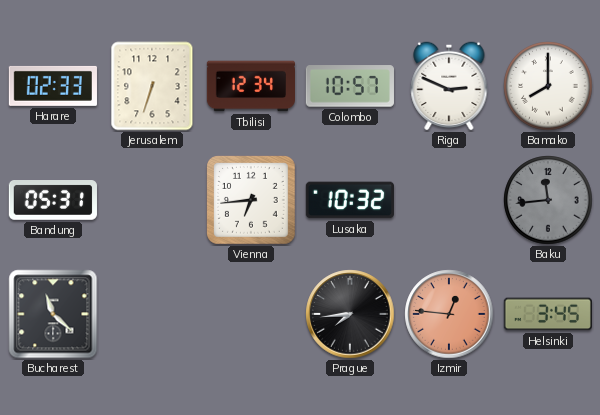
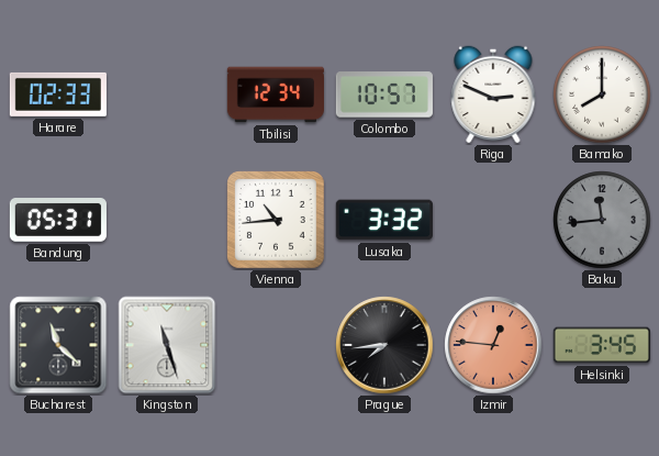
Jerusalem: 6:33 -> none
Vienna: 6:44 -> 10:44
Lusaka: 10:32 -> 3:32
Kingston: none -> 11:27
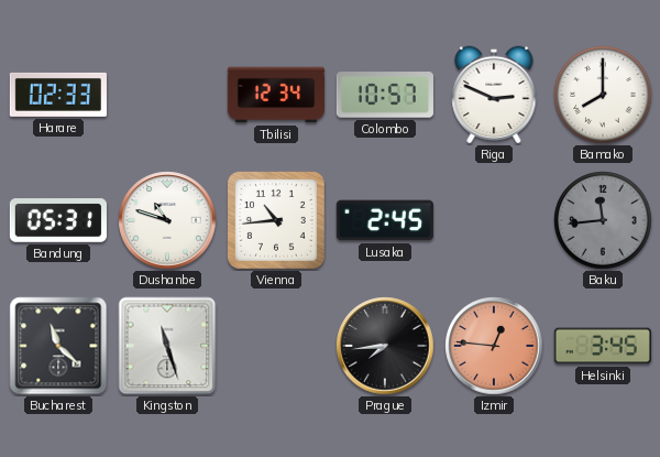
Dushanbe: none -> 10:48
Lusaka: 3:32 -> 2:45
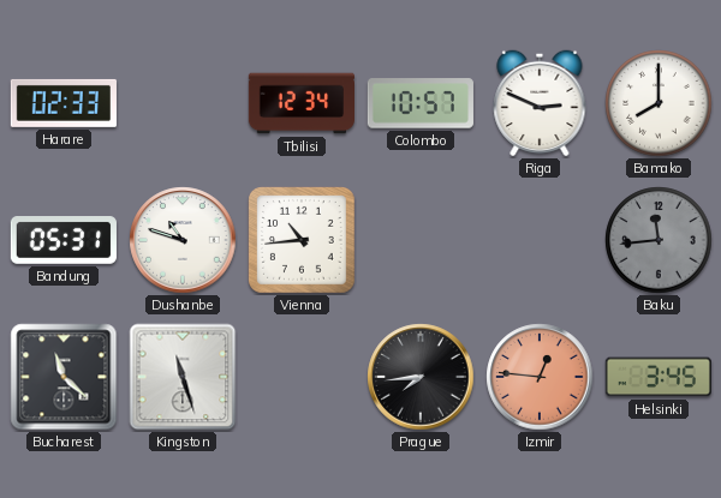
Lusaka: 2:45 -> none
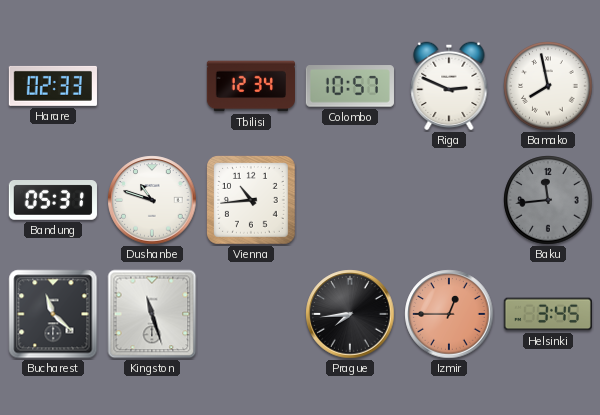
Bamako: 8:00 -> 7:58
Izmir: 12:46 -> 12:45
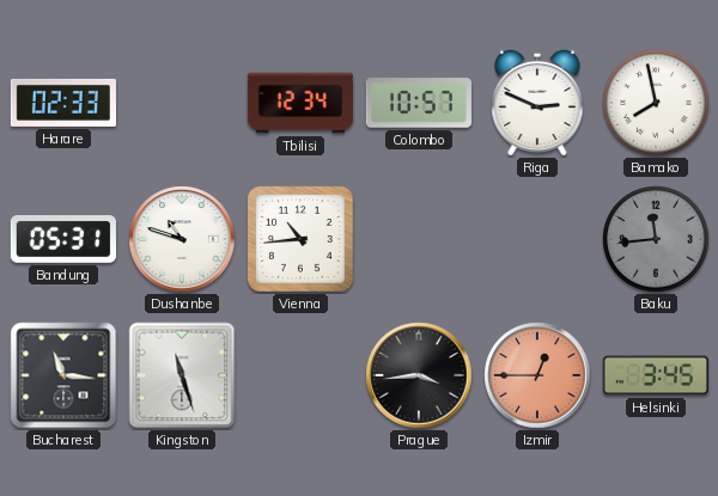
Bucharest: 11:22 -> 11:16
Prague: 7:44 -> 3:44
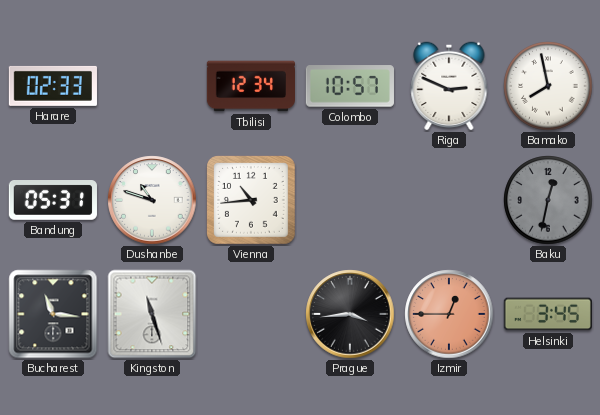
Baku: 11:44 -> 12:32
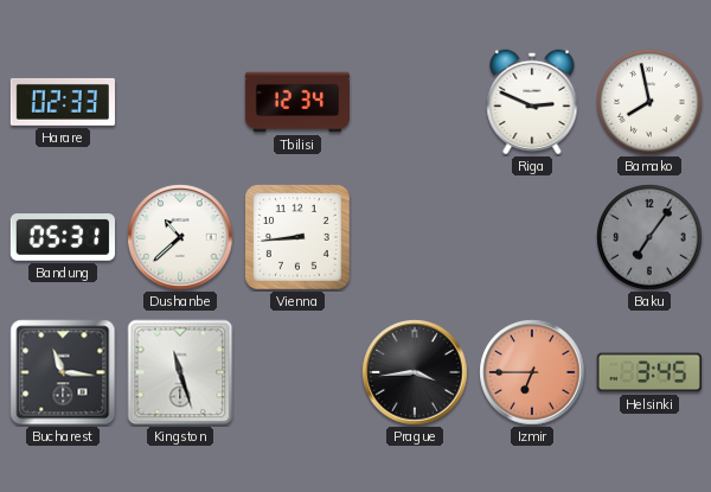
Colombo: 10:57 -> none
Dushanbe: 10:48 -> 10:38
Vienna: 10:44 -> 8:44
Baku: 12:32 -> 7:06
Izmir: 12:45 -> 6:45
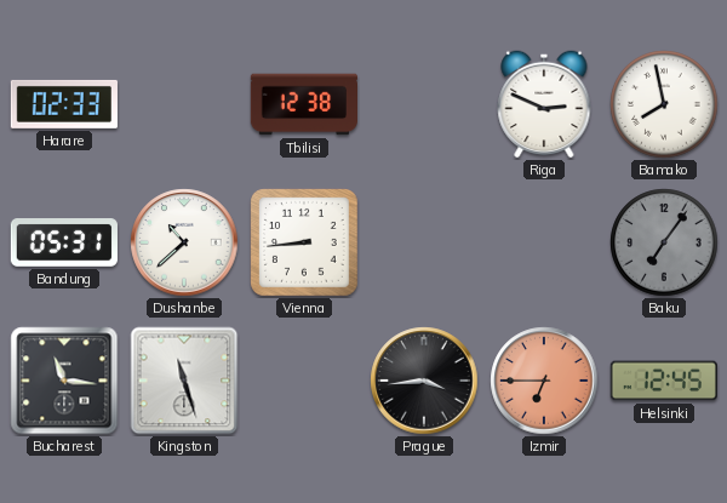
Tbilisi: 12:34 -> 12:38
Helsinki: 3:45 -> 12:45
